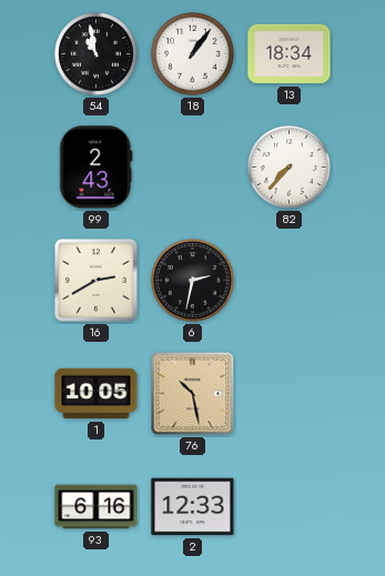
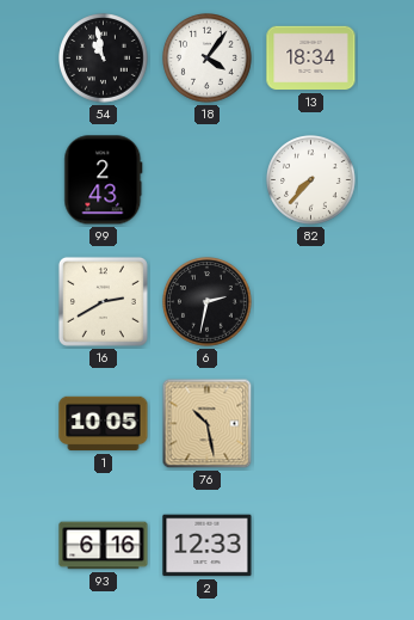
18: 1:06 -> 4:06
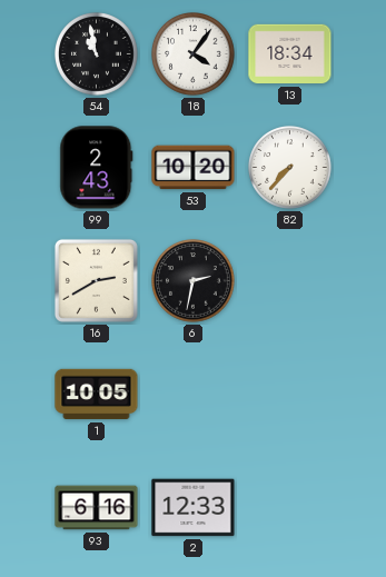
53: none -> 10:20
76: 10:28 -> none
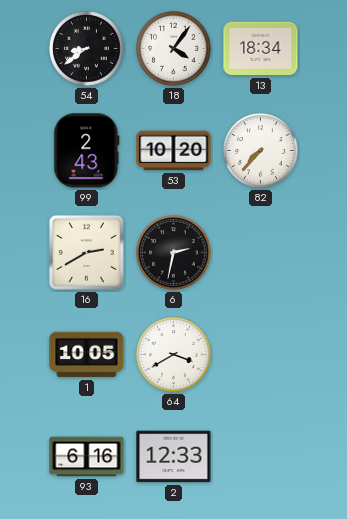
54: 10:58 -> 8:39
64: none -> 3:40
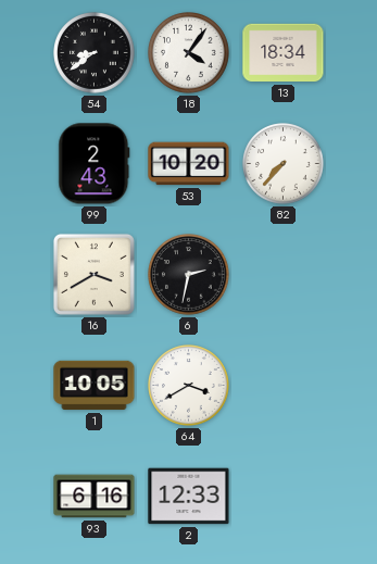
16: 2:40 -> 3:40
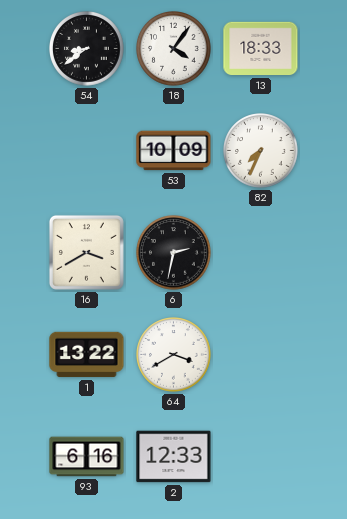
13: 18:34 -> 18:33
99: 2:43 -> none
53: 10:20 -> 10:09
82: 7:37 -> 7:34
1: 10:05 -> 13:22
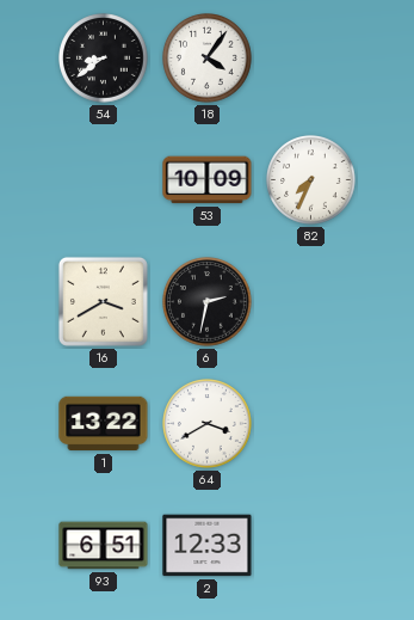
13: 18:33 -> none
93: 6:16 -> 6:51
